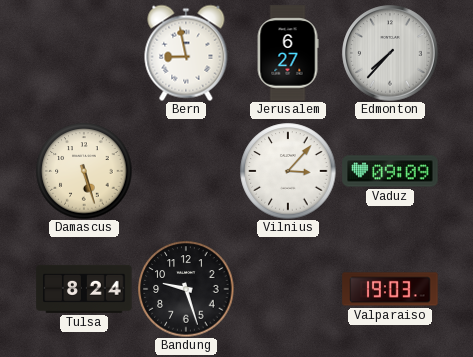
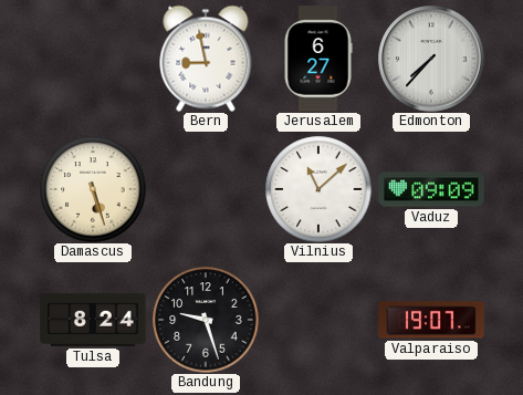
Vilnius: 3:07 -> 11:08
Valparaiso: 19:03 -> 19:07
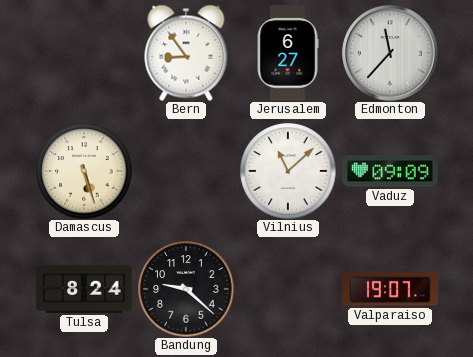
Bern: 8:58 -> 8:54
Edmonton: 7:37 -> 11:37
Bandung: 9:27 -> 9:22
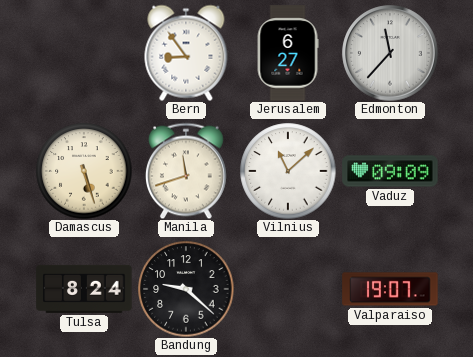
Manila: none -> 11:42
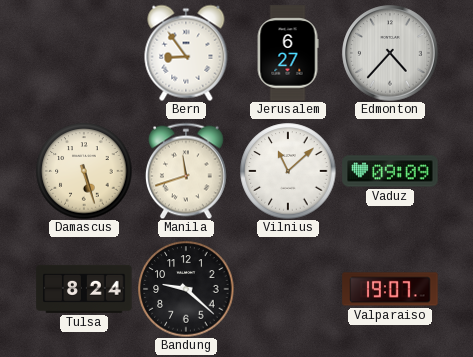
Edmonton: 11:37 -> 4:37
